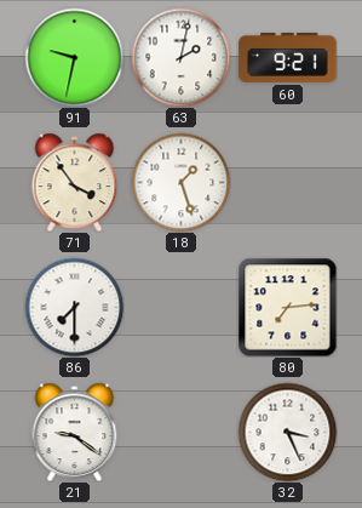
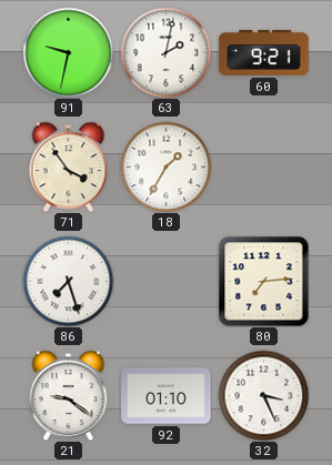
18: 1:27 -> 1:35
86: 7:30 -> 7:27
92: none -> 01:10
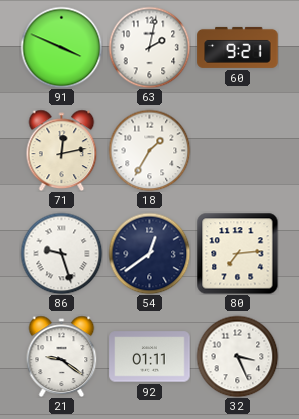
91: 9:32 -> 3:49
71: 3:54 -> 12:13
86: 7:27 -> 9:27
54: none -> 12:39
92: 01:10 -> 01:11
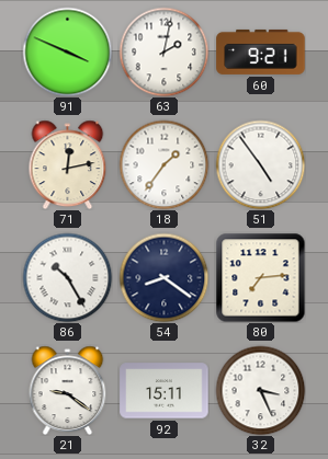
18: 1:35 -> 1:36
51: none -> 4:54
86: 9:27 -> 10:25
54: 12:39 -> 8:21
92: 01:11 -> 15:11
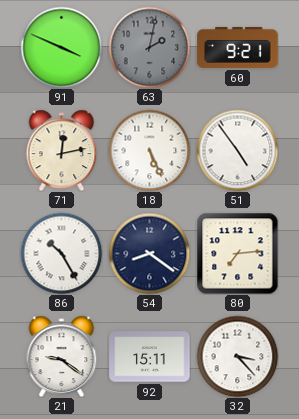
63 dial: white -> grey
18: 1:36 -> 5:26
32: 3:26 -> 3:23
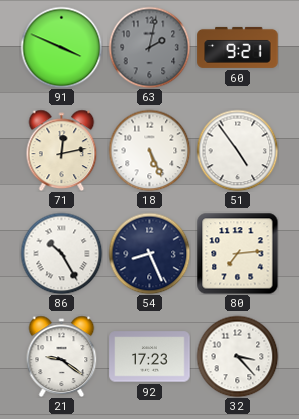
54: 8:21 -> 8:26
92: 15:11 -> 17:23
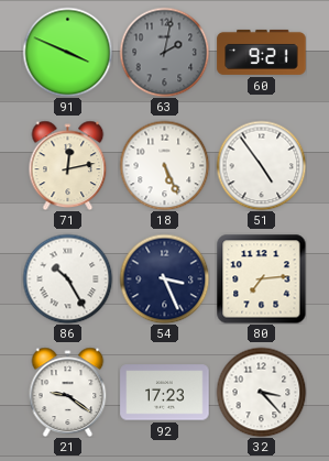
54: 8:26 -> 3:26
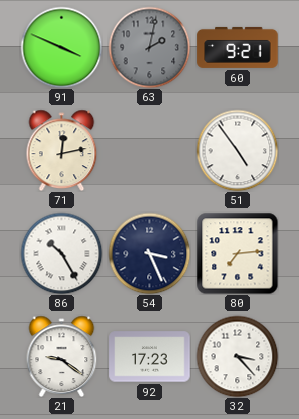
18: 5:26 -> none
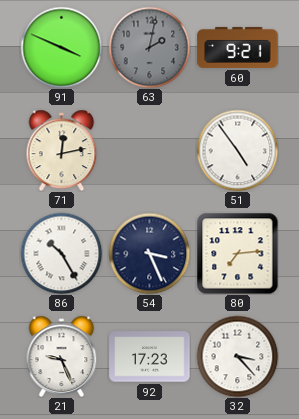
21: 9:21 -> 9:26
